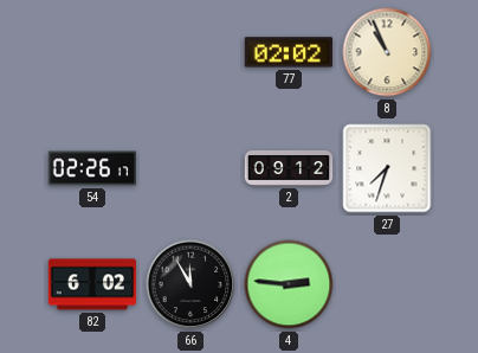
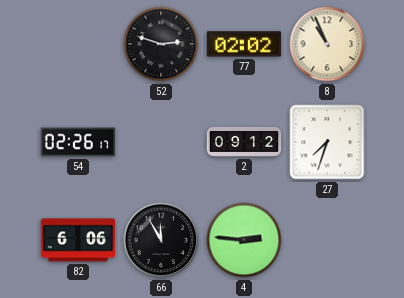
52: none -> 2:48
82: 6:02 -> 6:06
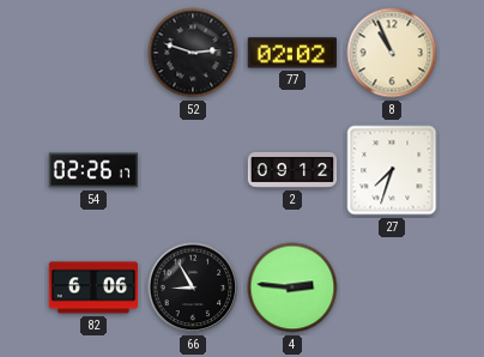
66: 11:55 -> 8:55
